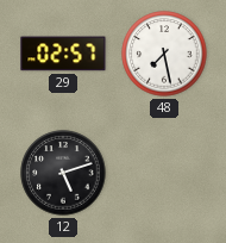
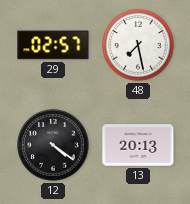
12: 5:12 -> 4:21
13: none -> 20:13
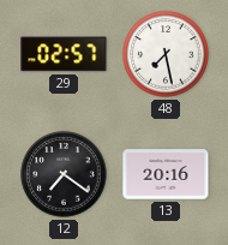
12: 4:21 -> 7:21
13: 20:13 -> 20:16
